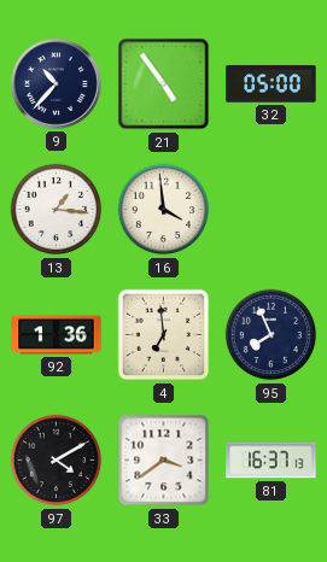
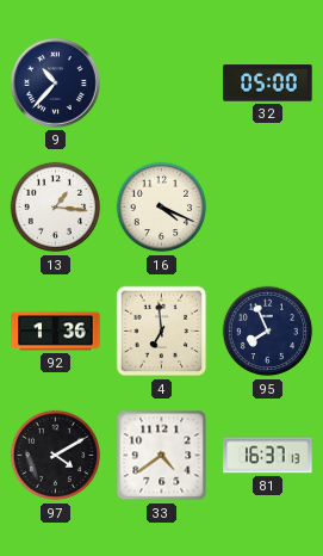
21: 4:54 -> none
16: 3:59 -> 4:19
33: 3:39 -> 4:39
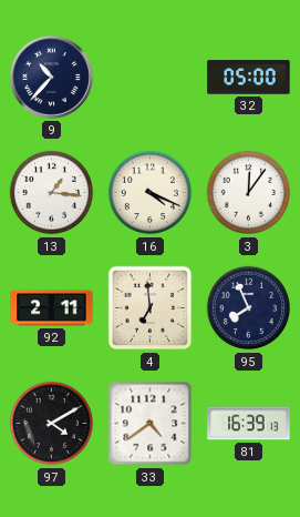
3: none -> 12:06
92: 1:36 -> 2:11
81: 16:37 -> 16:39
